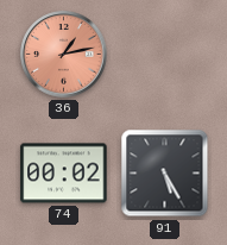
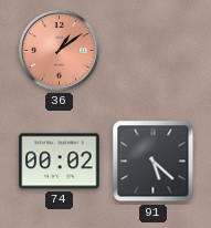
36: 1:13 -> 1:09
91: 5:25 -> 5:22
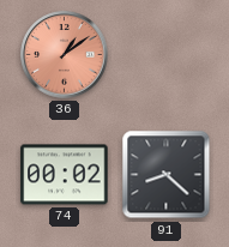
91: 5:22 -> 8:22
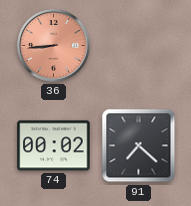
36: 1:09 -> 8:44
91: 8:22 -> 7:22
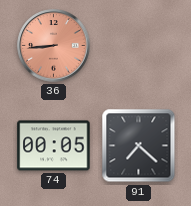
74: 00:02 -> 00:05
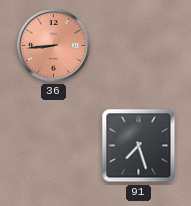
74: 00:05 -> none
91: 7:22 -> 7:27
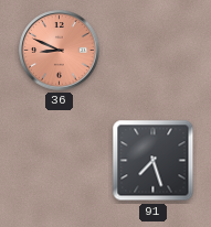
36: 8:44 -> 8:49
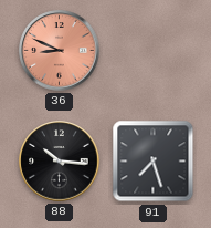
88: none -> 10:16
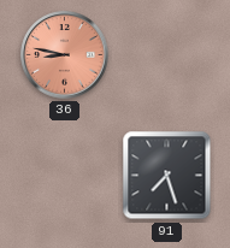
36: 8:49 -> 8:47
88: 10:16 -> none
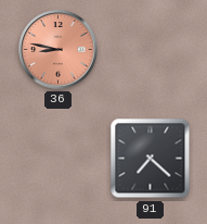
91: 7:27 -> 7:22
